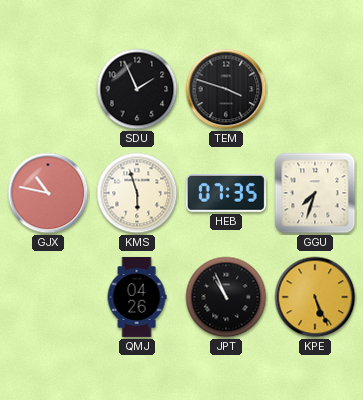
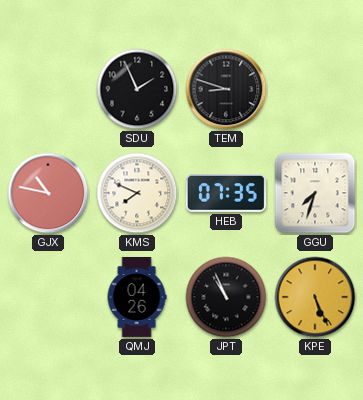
TEM: 3:48 -> 8:48
KMS: 5:57 -> 7:49
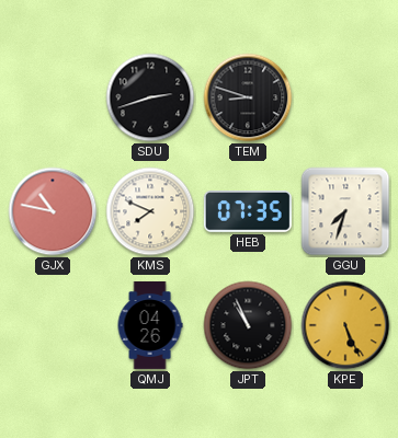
SDU: 1:56 -> 2:42
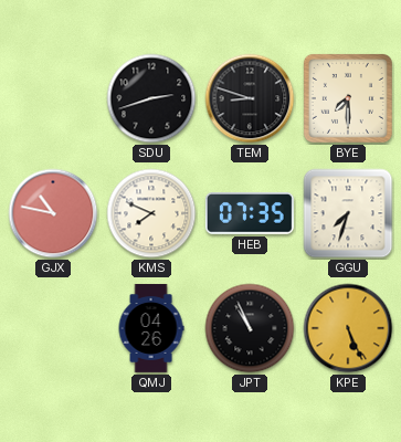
BYE: none -> 7:30
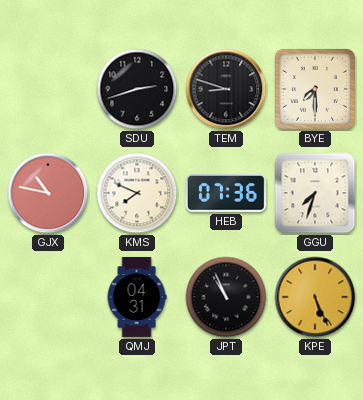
HEB: 07:35 -> 07:36
QMJ: 04:26 -> 04:31
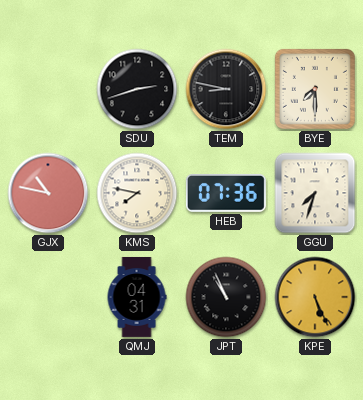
TEM: 8:48 -> 8:47
KMS: 7:49 -> 7:47
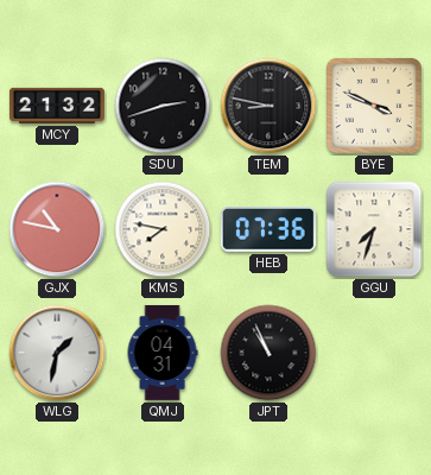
MCY: none -> 21:32
BYE: 7:30 -> 3:49
WLG: none -> 1:32
KPE: 5:26 -> none
